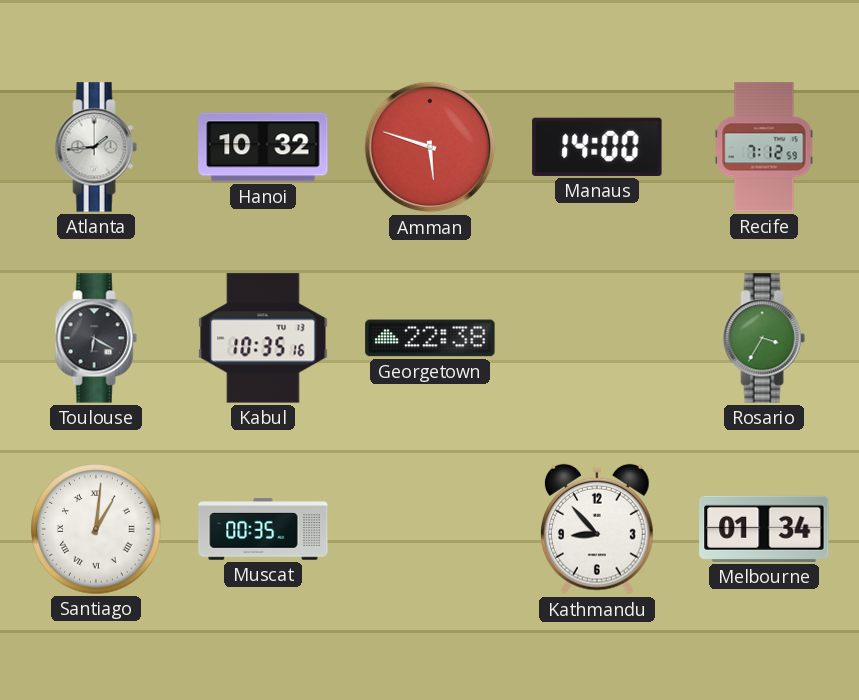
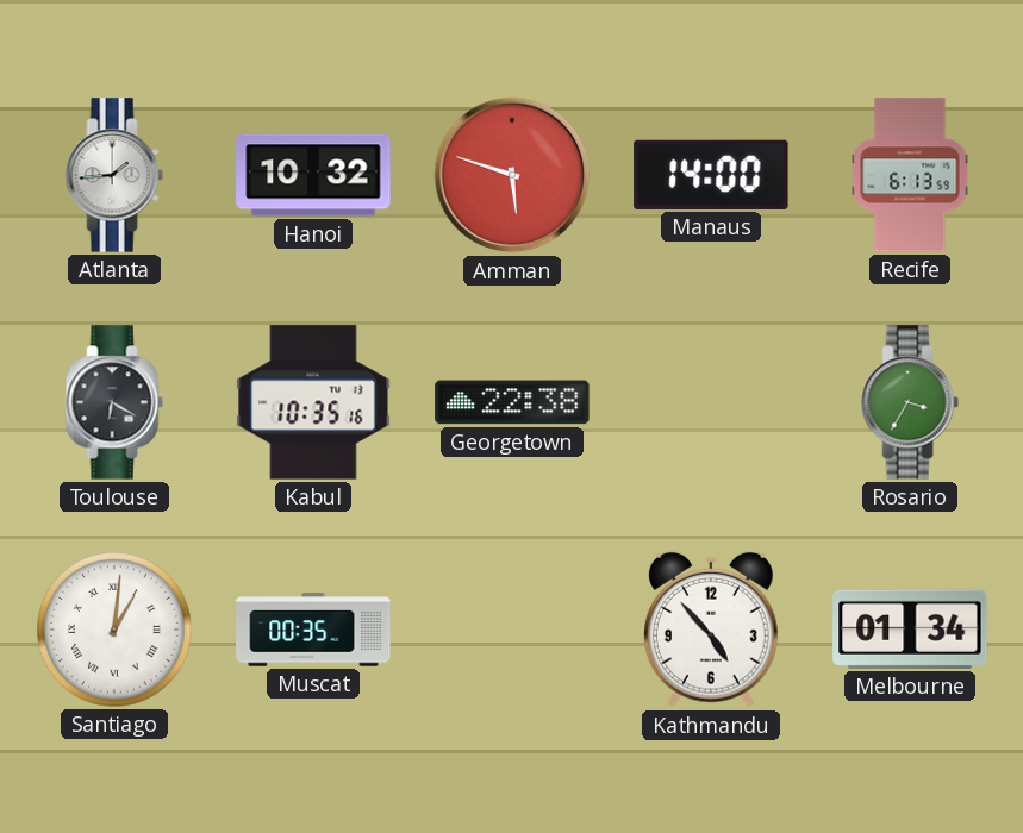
Recife: 7:12 -> 6:13
Kathmandu: 8:53 -> 4:53
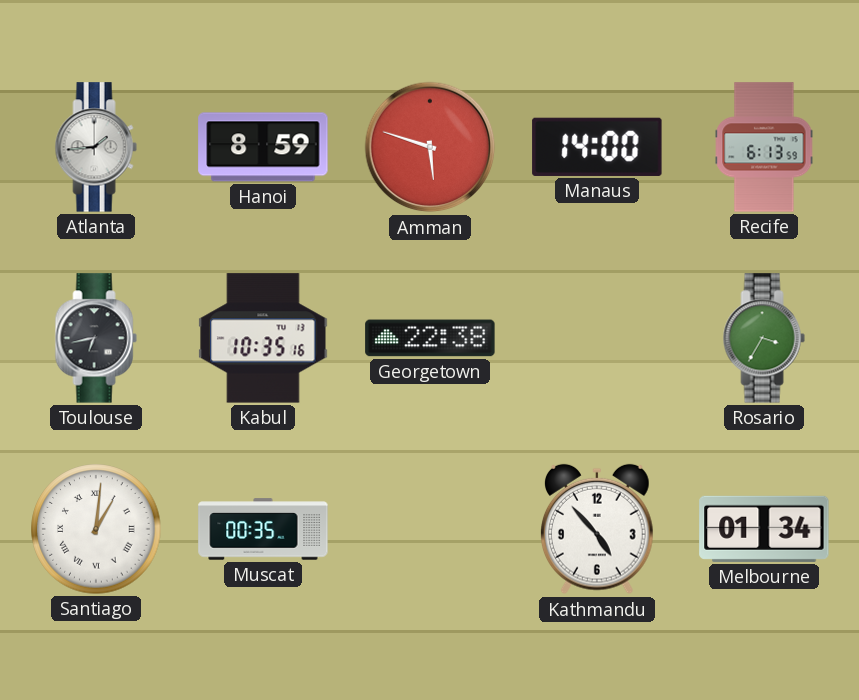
Hanoi: 10:32 -> 8:59
Toulouse: 6:20 -> 6:43
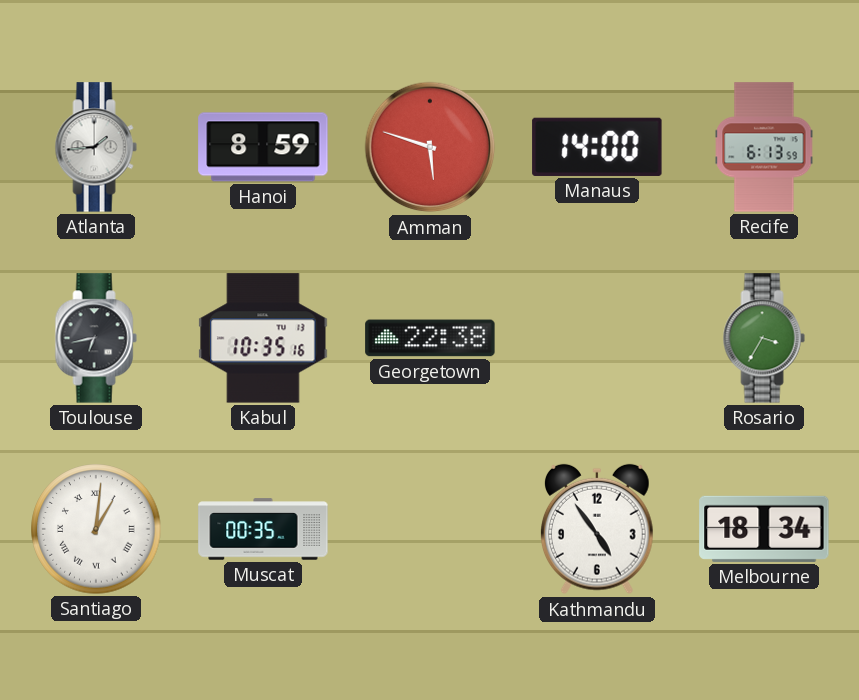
Kathmandu: 4:53 -> 4:54
Melbourne: 01:34 -> 18:34
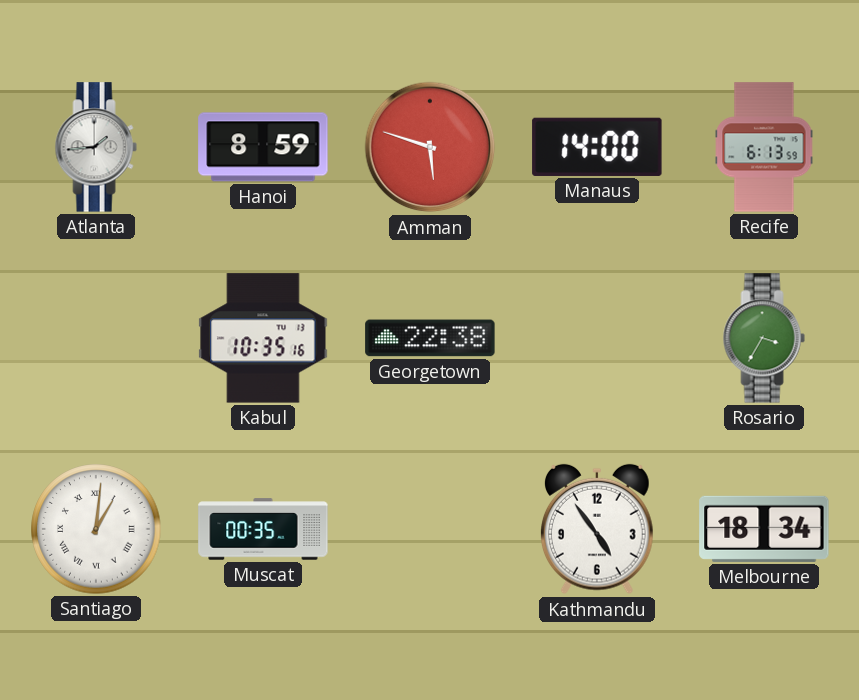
Toulouse: 6:43 -> none
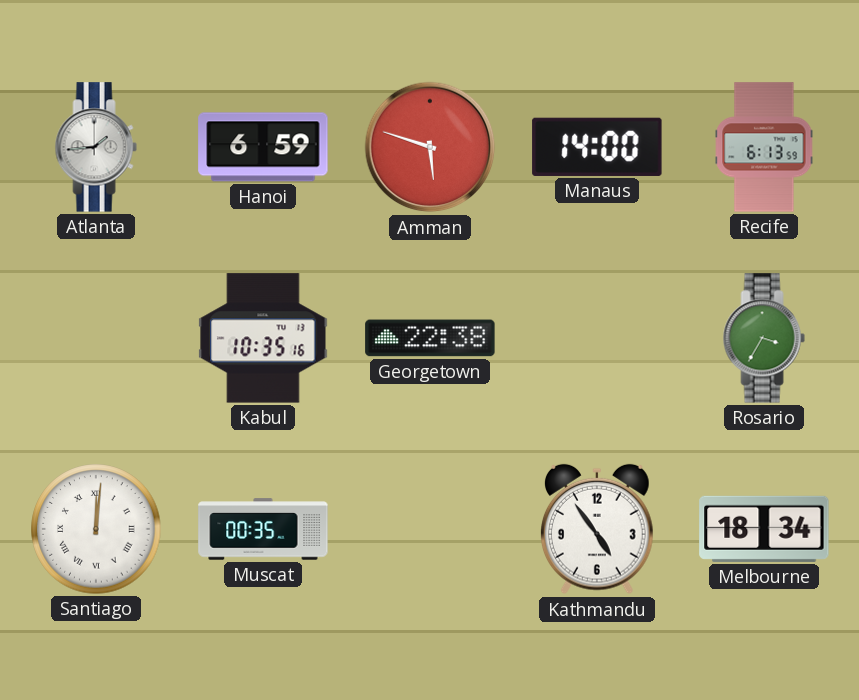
Hanoi: 8:59 -> 6:59
Santiago: 1:01 -> 12:01
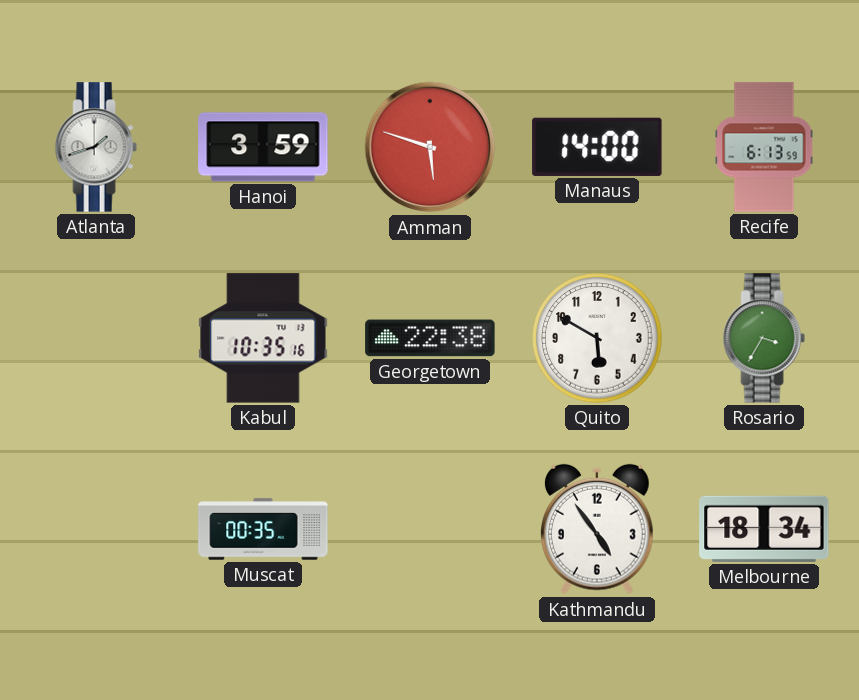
Atlanta: 1:44 -> 1:42
Hanoi: 6:59 -> 3:59
Quito: none -> 5:50
Santiago: 12:01 -> none
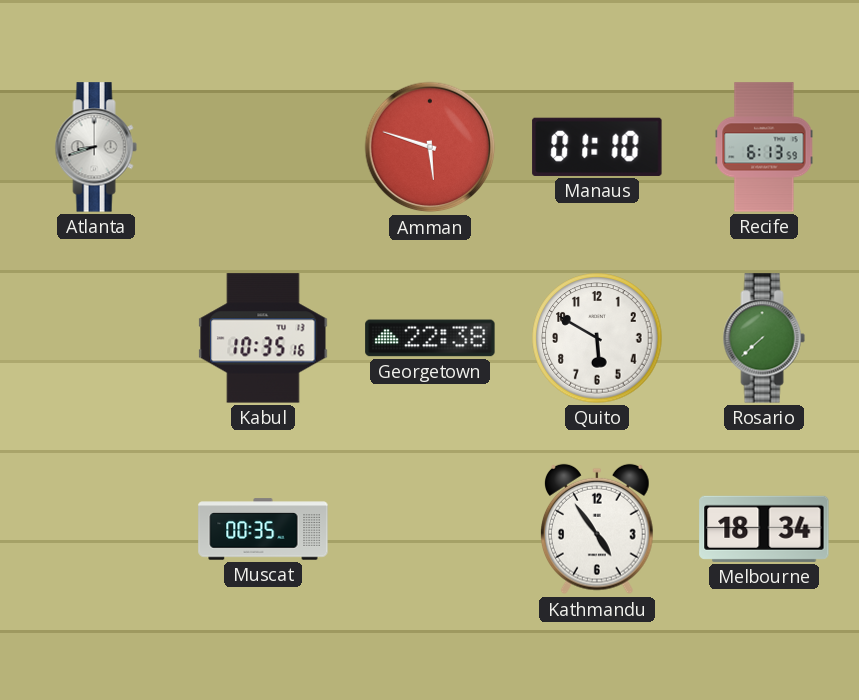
Atlanta: 1:42 -> 8:42
Hanoi: 3:59 -> none
Manaus: 14:00 -> 01:10
Rosario: 3:35 -> 7:38
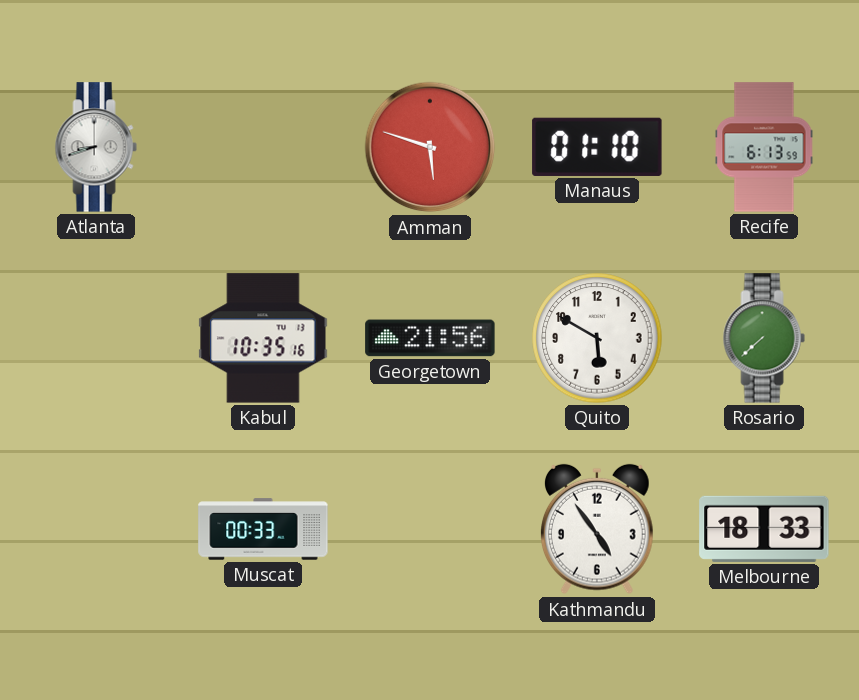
Georgetown: 22:38 -> 21:56
Muscat: 00:35 -> 00:33
Melbourne: 18:34 -> 18:33
